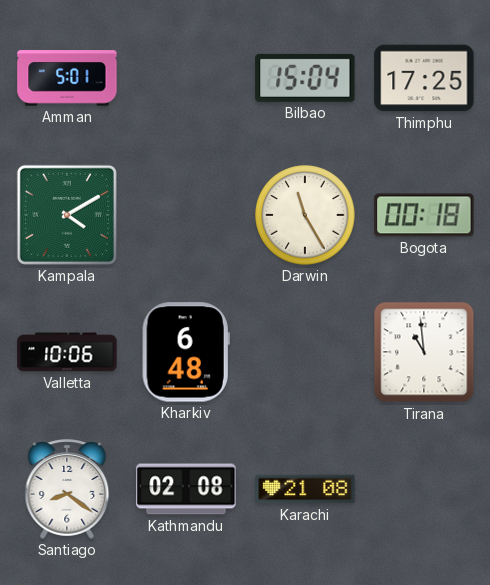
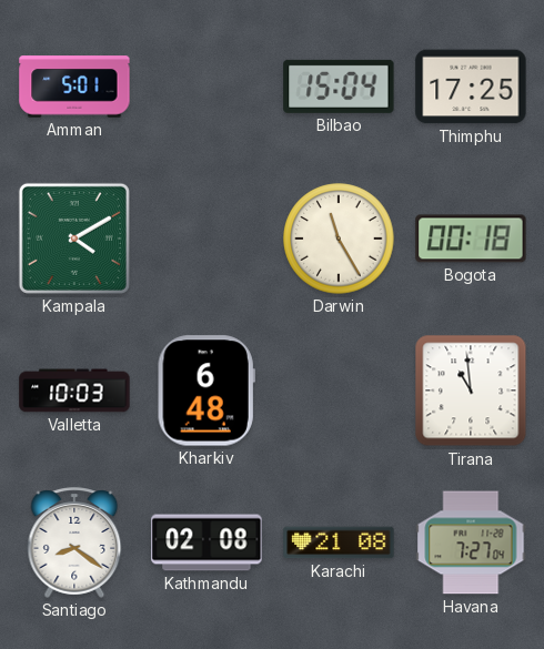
Valletta: 10:06 -> 10:03
Havana: none -> 7:27
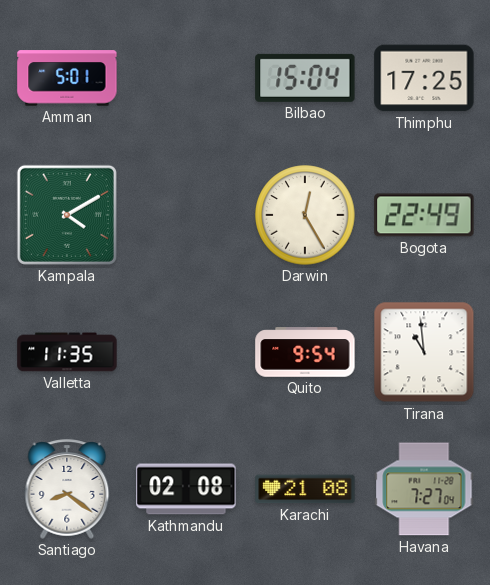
Darwin: 11:25 -> 12:25
Bogota: 00:18 -> 22:49
Valletta: 10:03 -> 11:35
Kharkiv: 6:48 -> none
Quito: none -> 9:54
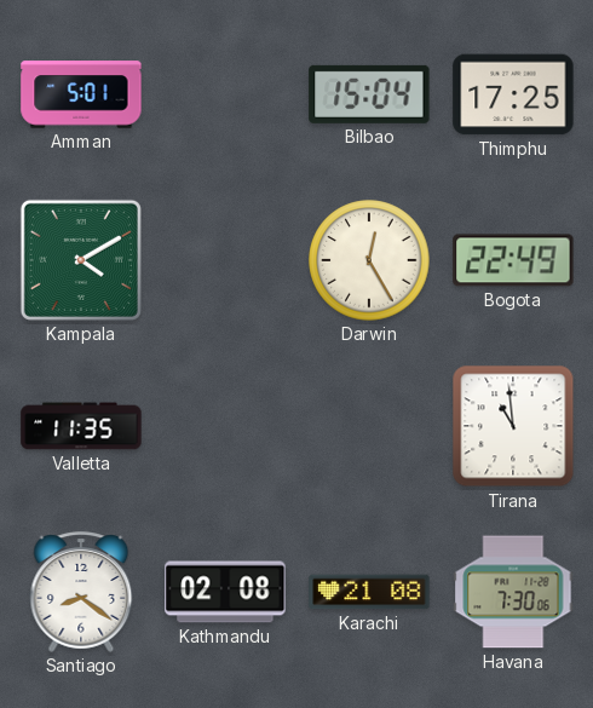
Quito: 9:54 -> none
Havana: 7:27 -> 7:30
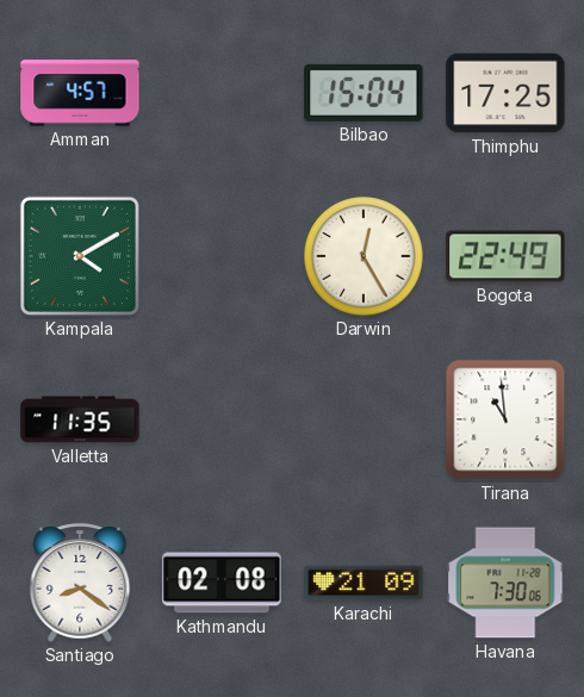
Amman: 5:01 -> 4:57
Karachi: 21:08 -> 21:09
